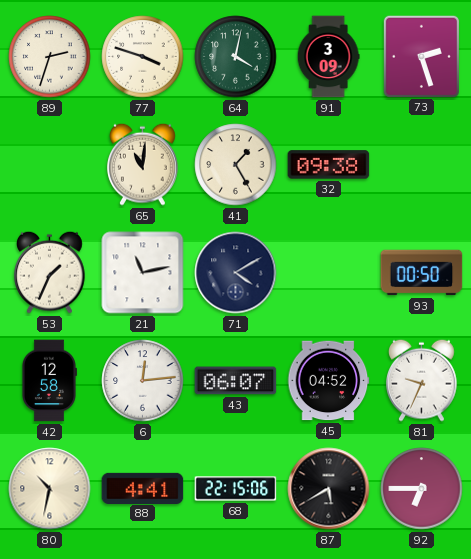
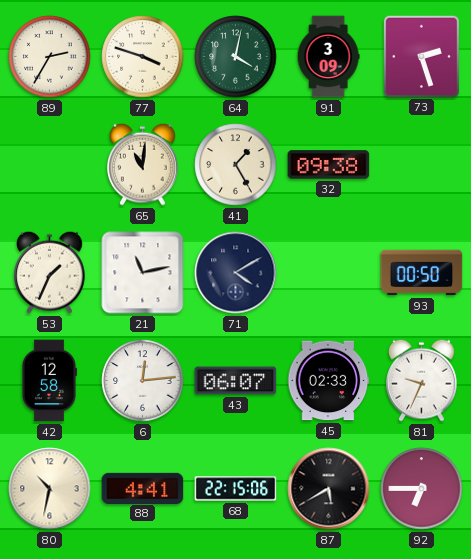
89: 2:33 -> 2:35
45: 04:52 -> 02:33
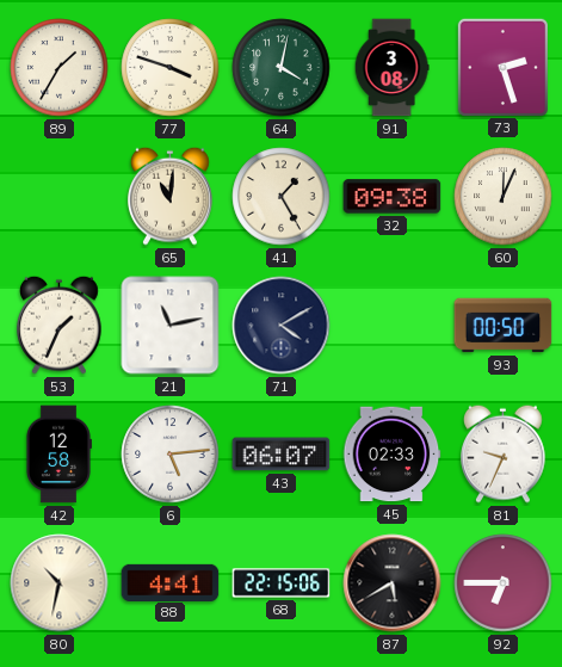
89: 2:35 -> 1:35
91: 3:09 -> 3:08
60: none -> 12:04
6: 12:14 -> 5:14
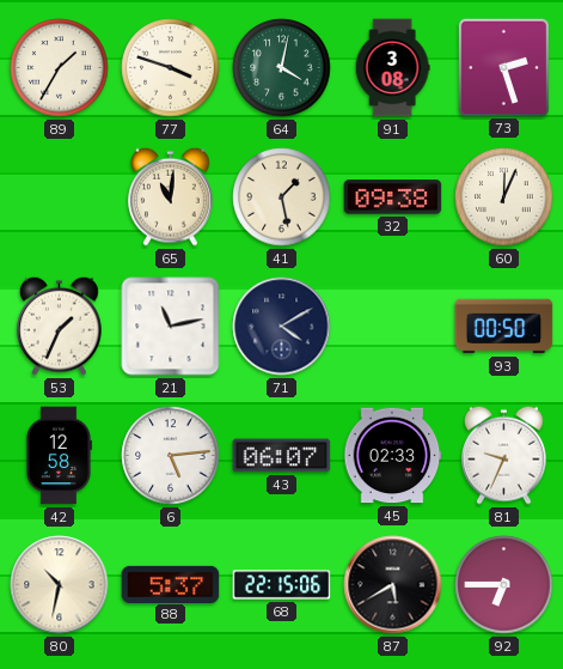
41: 1:25 -> 1:28
88: 4:41 -> 5:37
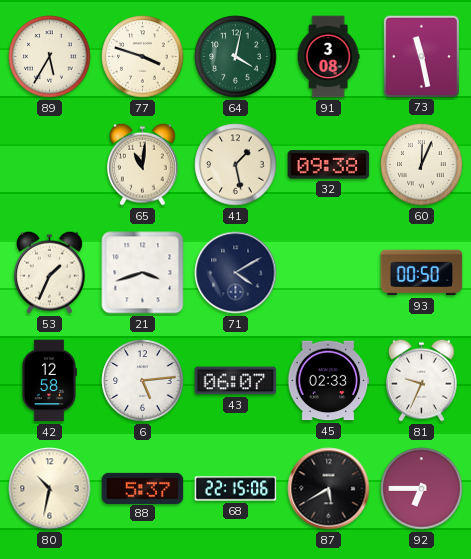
89: 1:35 -> 5:35
73: 2:27 -> 11:28
21: 11:13 -> 3:42
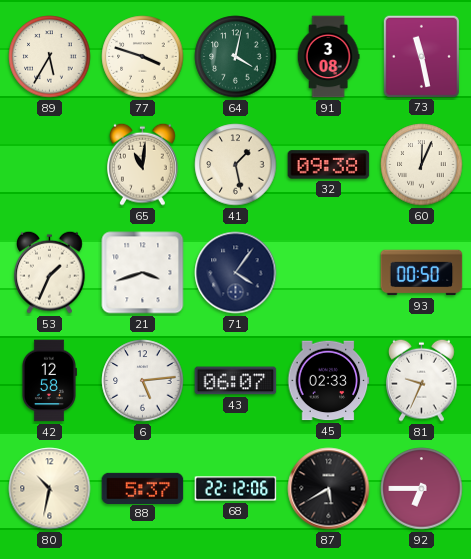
71: 4:10 -> 4:06
68: 22:15 -> 22:12
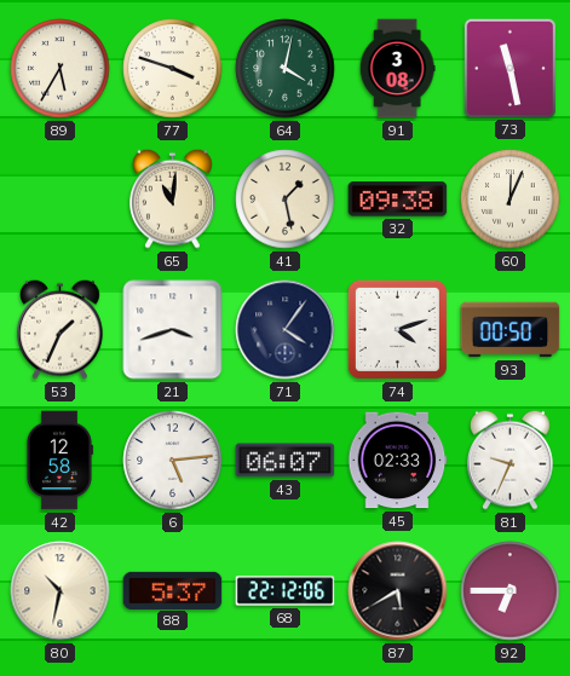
74: none -> 4:12
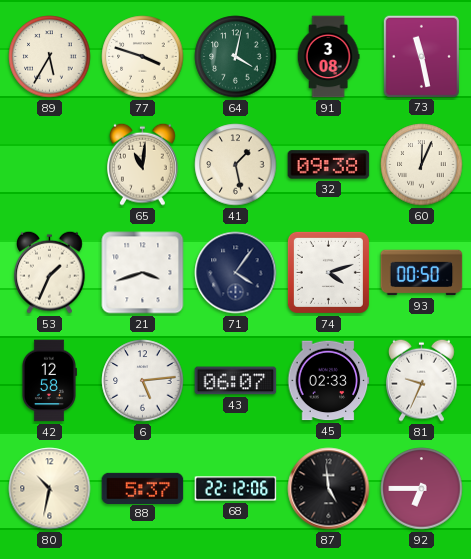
87: 5:40 -> 4:59
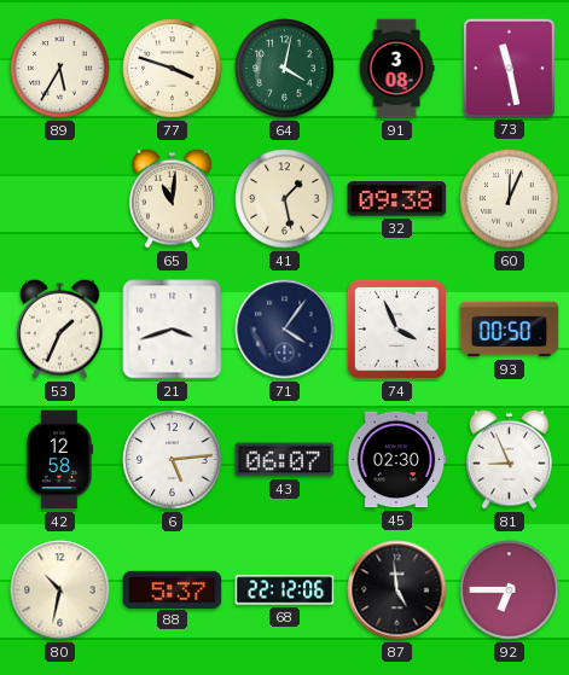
74: 4:12 -> 3:56
45: 02:33 -> 02:30
81: 9:34 -> 8:56
